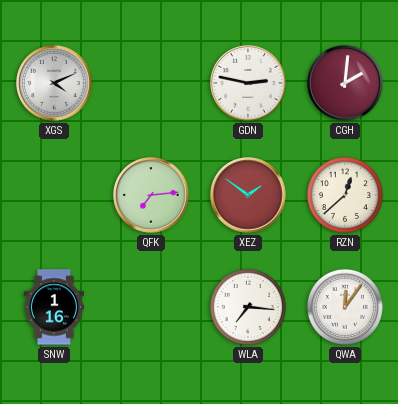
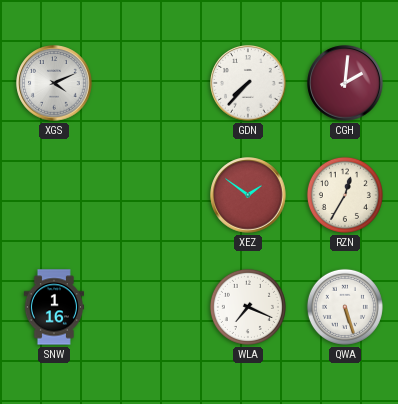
GDN: 2:47 -> 7:37
QFK: 7:14 -> none
RZN: 12:38 -> 12:35
WLA: 7:16 -> 7:19
QWA: 12:06 -> 5:27
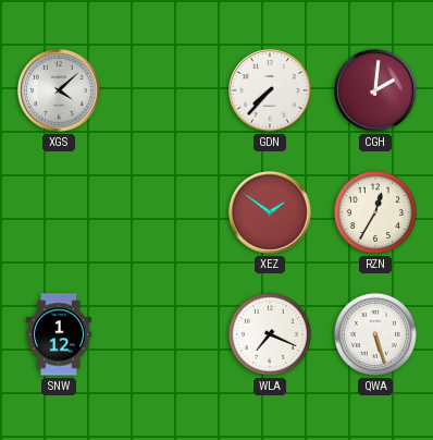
XGS: 4:11 -> 4:08
SNW: 1:16 -> 1:12
